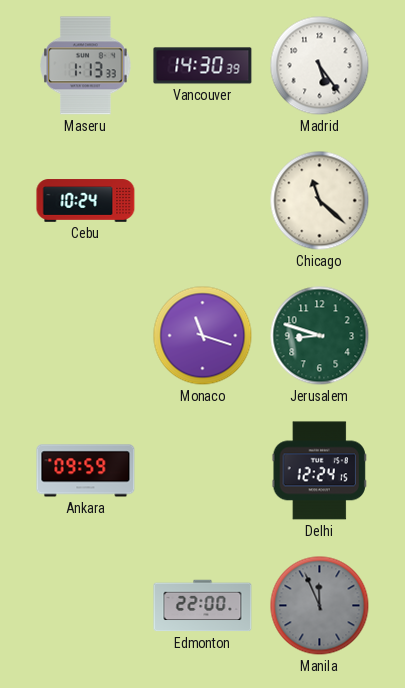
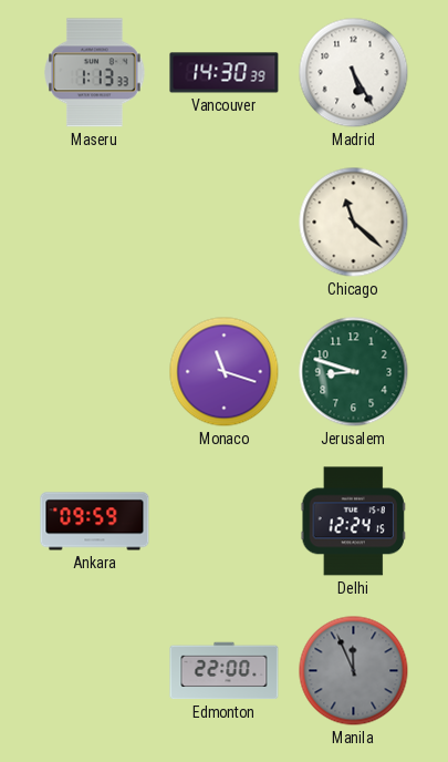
Madrid: 5:24 -> 5:25
Cebu: 10:24 -> none
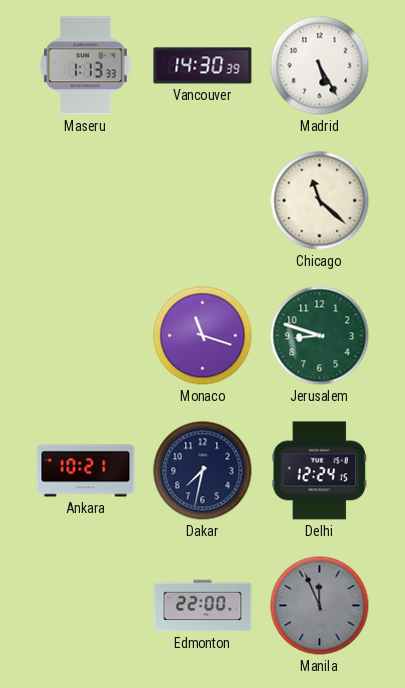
Ankara: 09:59 -> 10:21
Dakar: none -> 7:32
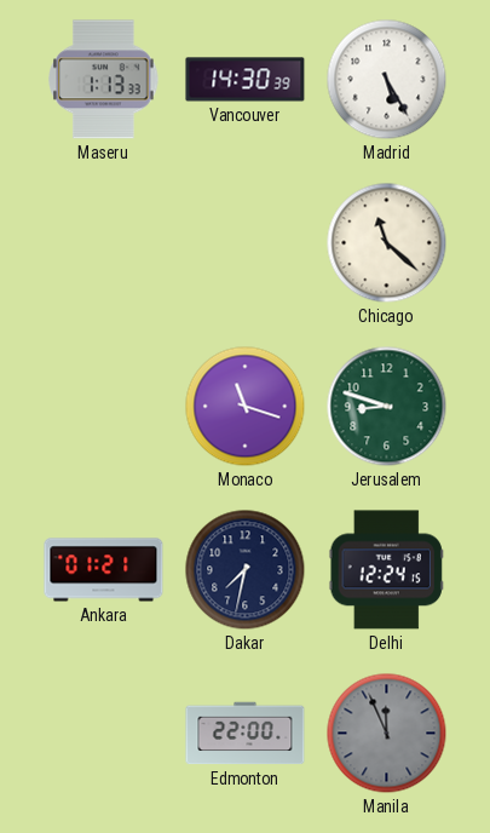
Ankara: 10:21 -> 01:21
